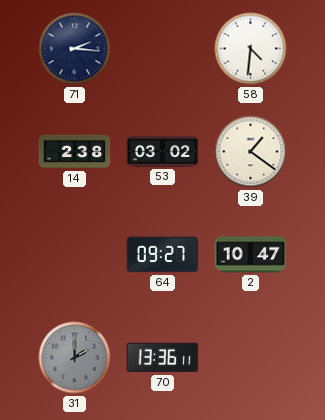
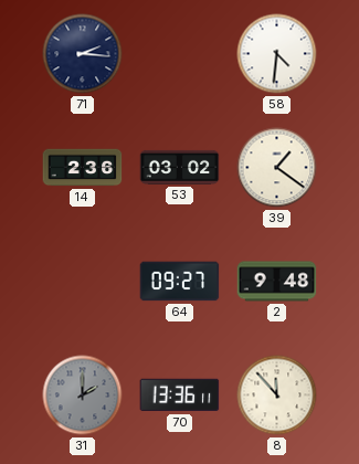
14: 2:38 -> 2:36
2: 10:47 -> 9:48
8: none -> 11:53
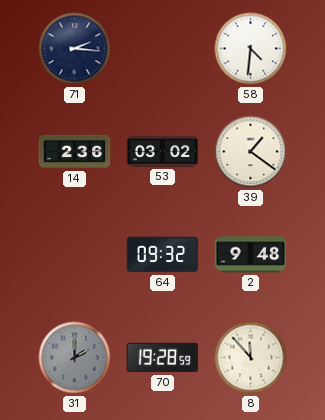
64: 09:27 -> 09:32
70: 13:36 -> 19:28
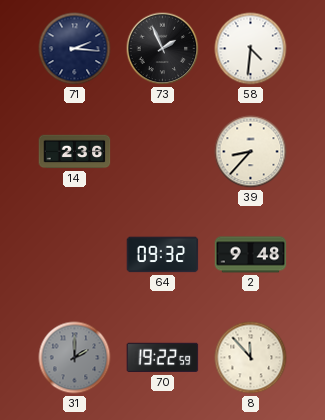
73: none -> 1:56
53: 03:02 -> none
39: 1:21 -> 8:37
70: 19:28 -> 19:22
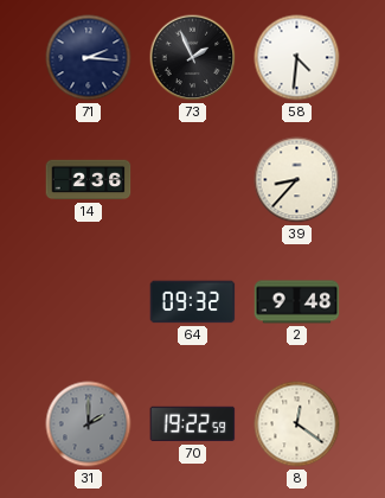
8: 11:53 -> 12:21
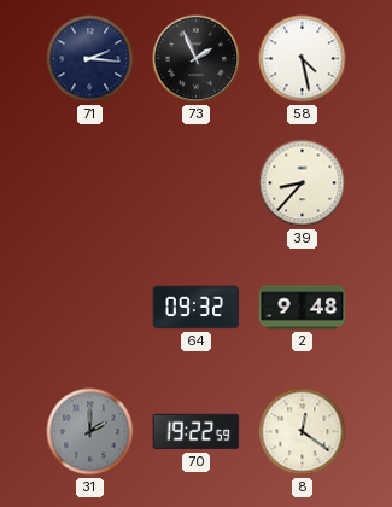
58: 4:31 -> 4:28
14: 2:36 -> none
